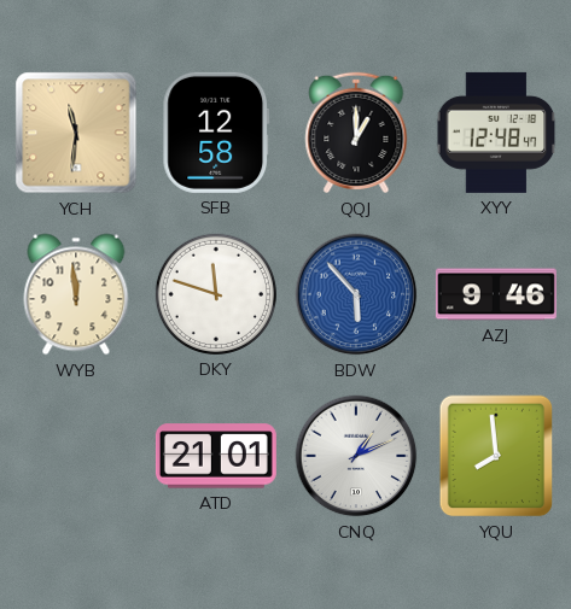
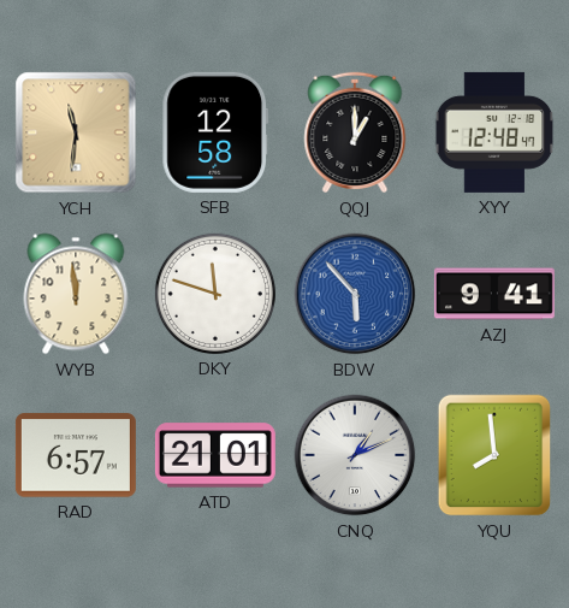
AZJ: 9:46 -> 9:41
RAD: none -> 6:57
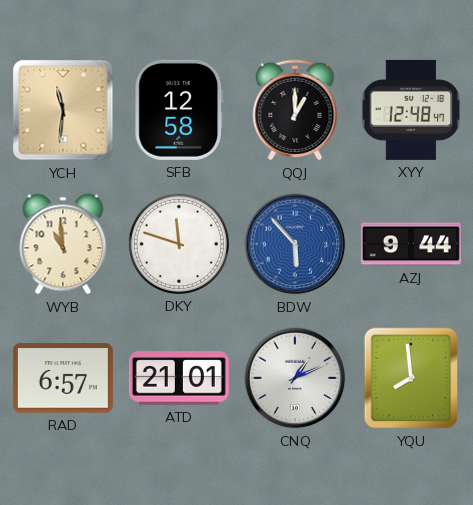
WYB: 11:59 -> 10:59
AZJ: 9:41 -> 9:44
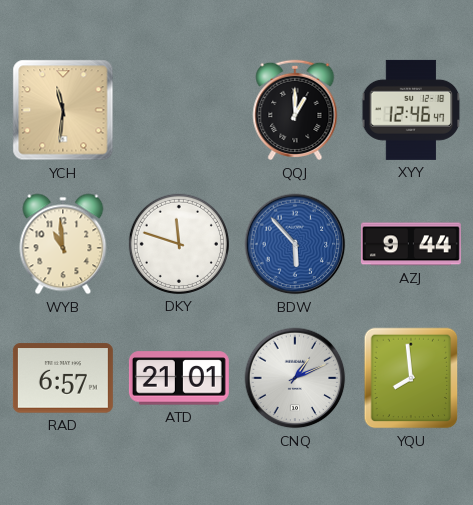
SFB: 12:58 -> none
XYY: 12:48 -> 12:46
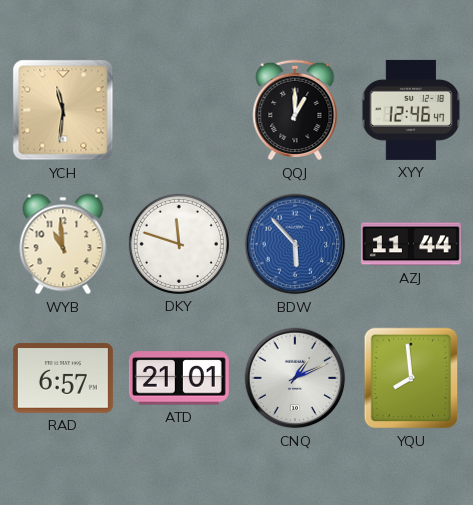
AZJ: 9:44 -> 11:44
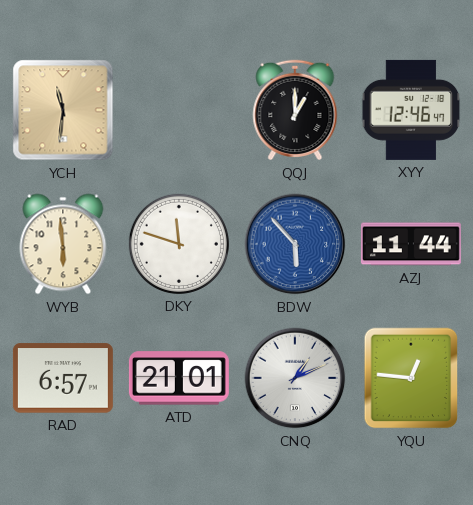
WYB: 10:59 -> 5:59
YQU: 7:59 -> 12:46
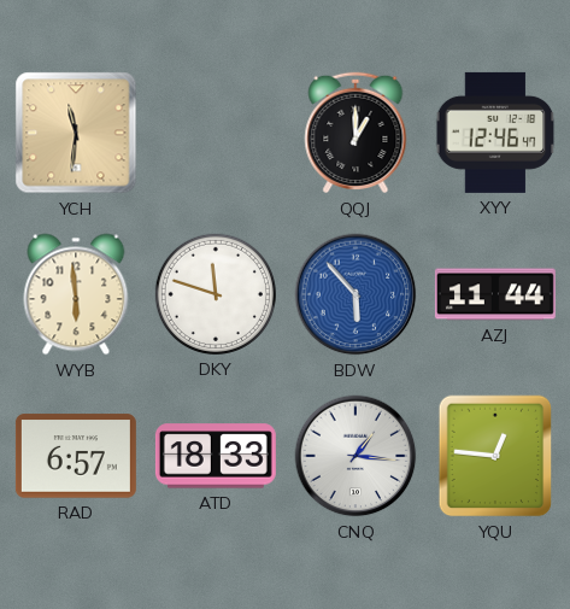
ATD: 21:01 -> 18:33
CNQ: 1:11 -> 1:16
